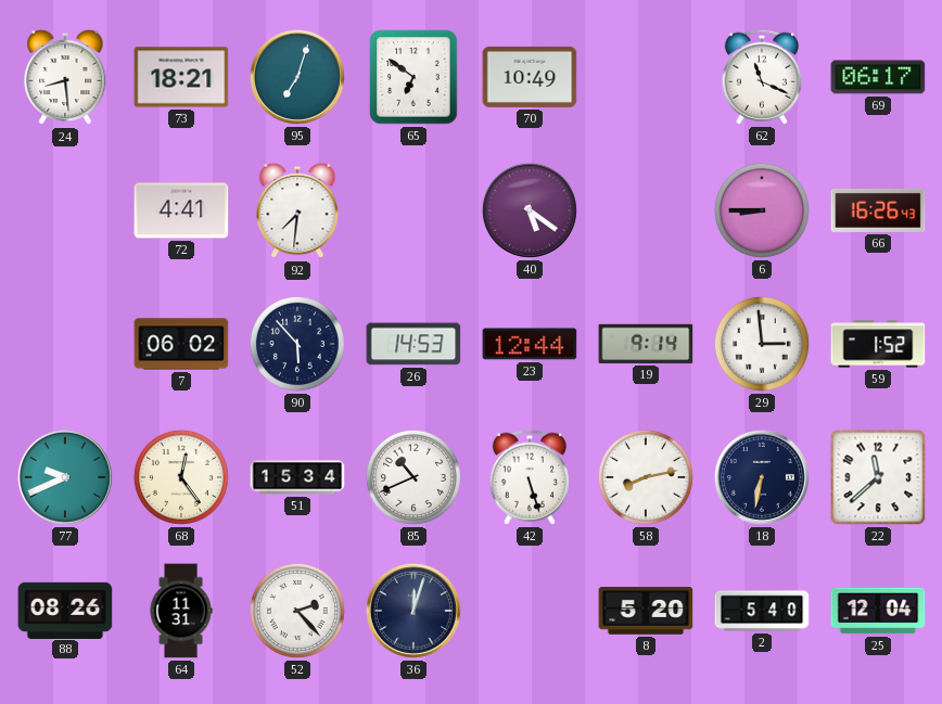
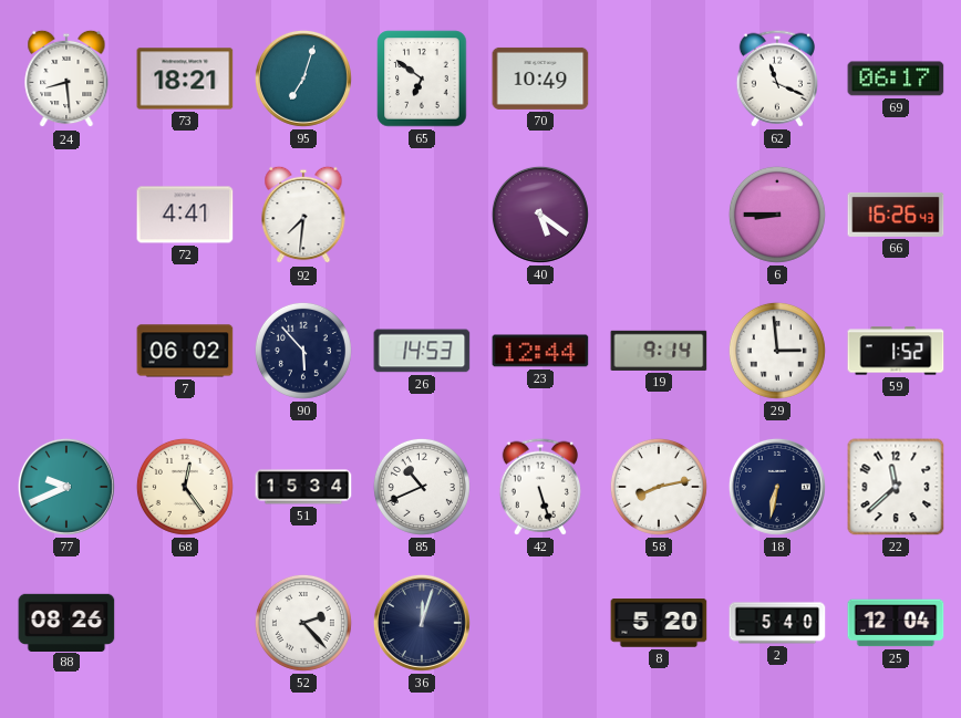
64: 11:31 -> none
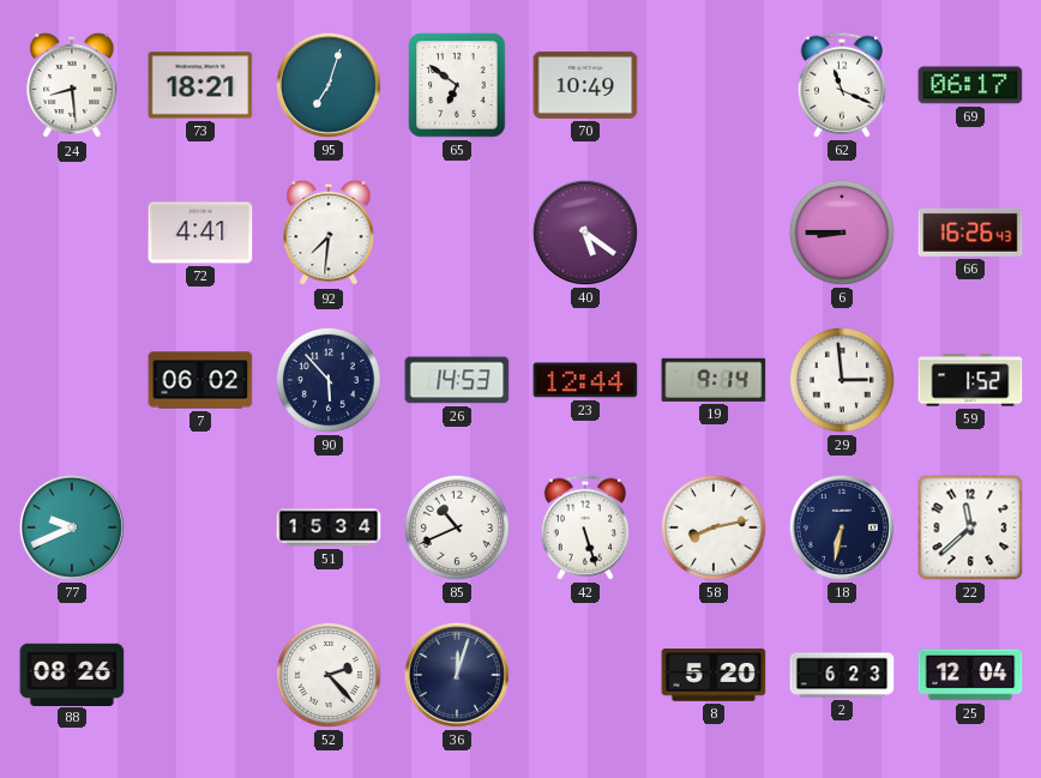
68: 12:24 -> none
2: 5:40 -> 6:23
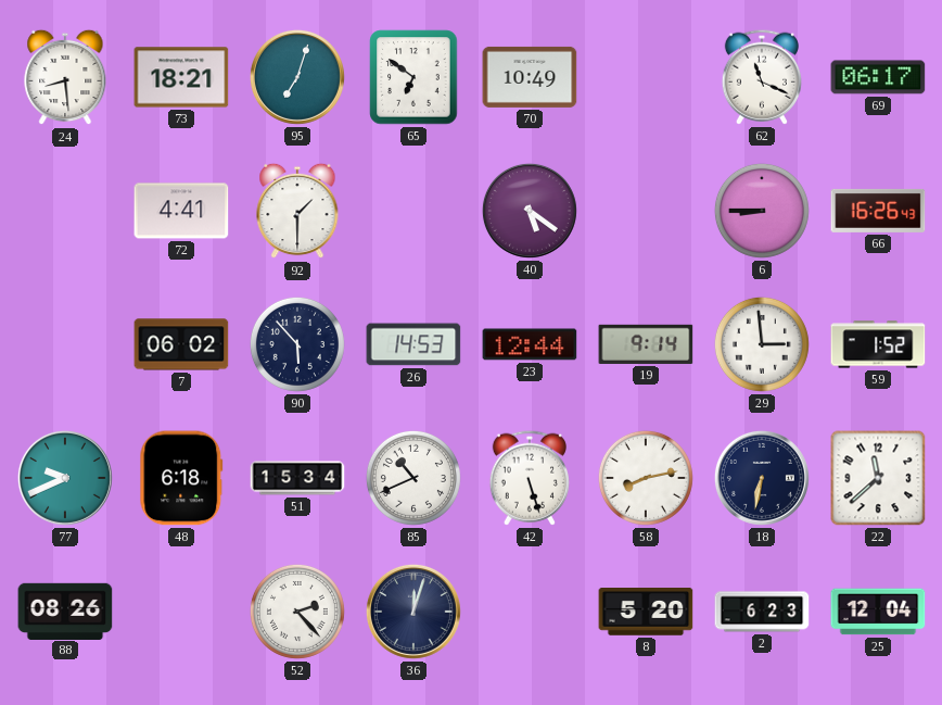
92: 7:31 -> 1:30
48: none -> 6:18
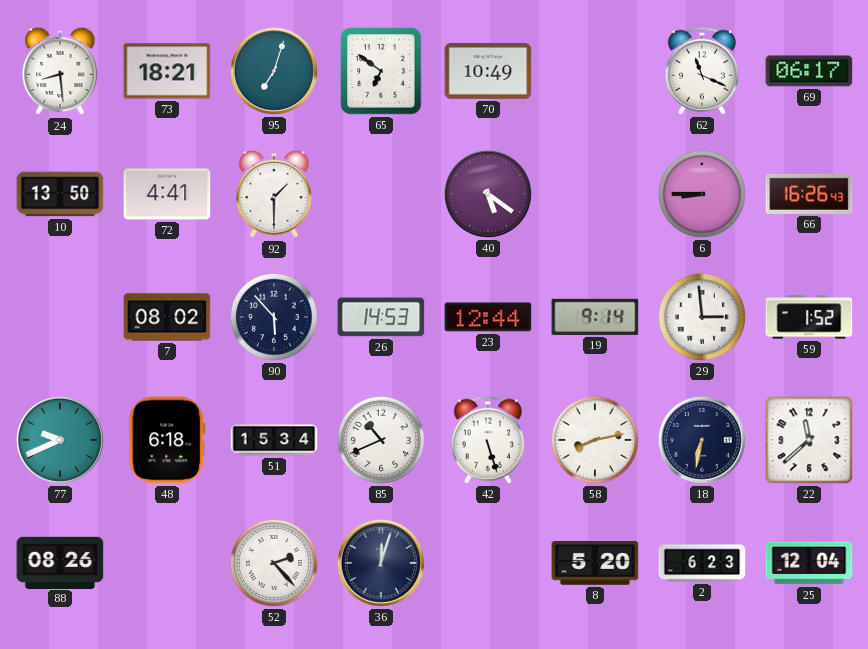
10: none -> 13:50
7: 06:02 -> 08:02
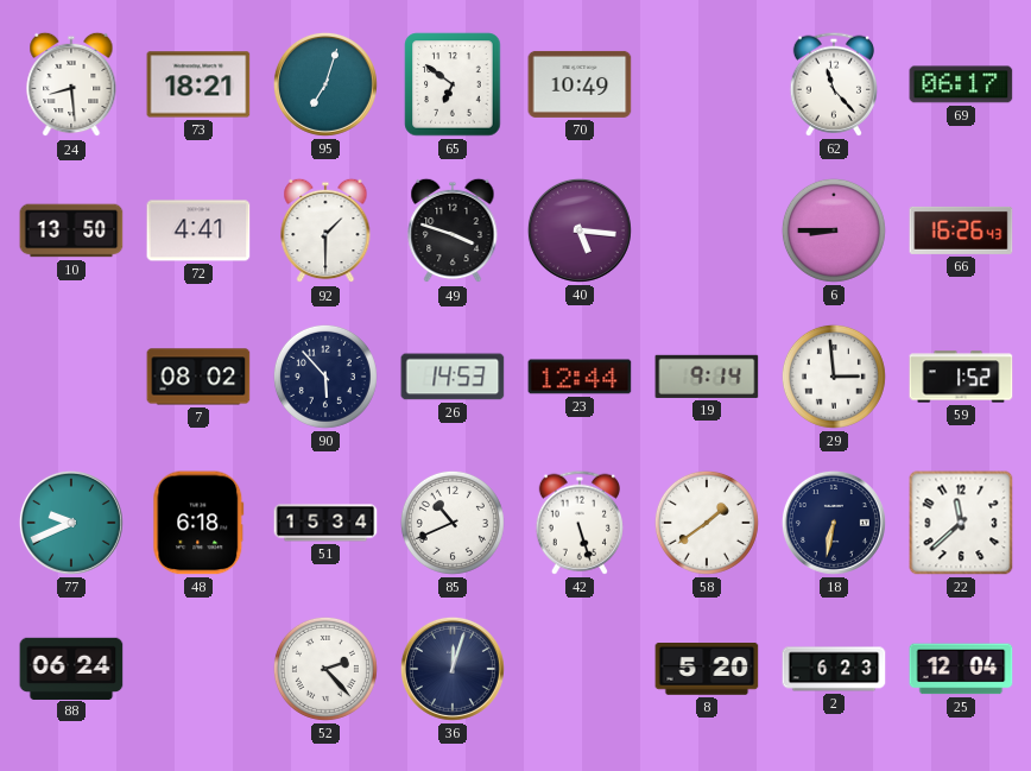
62: 11:19 -> 11:23
49: none -> 3:48
40: 5:21 -> 5:16
58: 8:13 -> 1:39
88: 08:26 -> 06:24
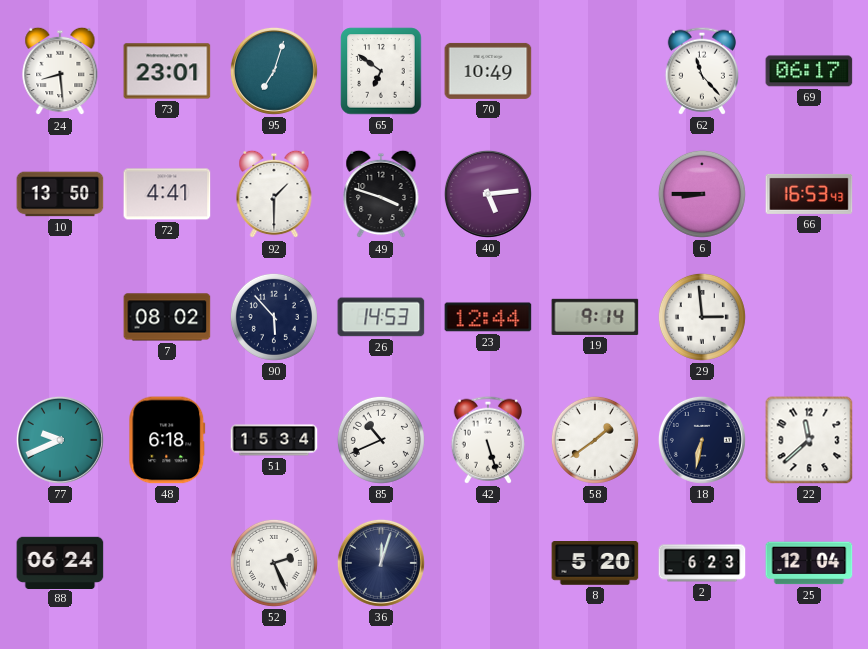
73: 18:21 -> 23:01
40: 5:16 -> 5:14
66: 16:26 -> 16:53
59: 1:52 -> none
52: 2:23 -> 2:26
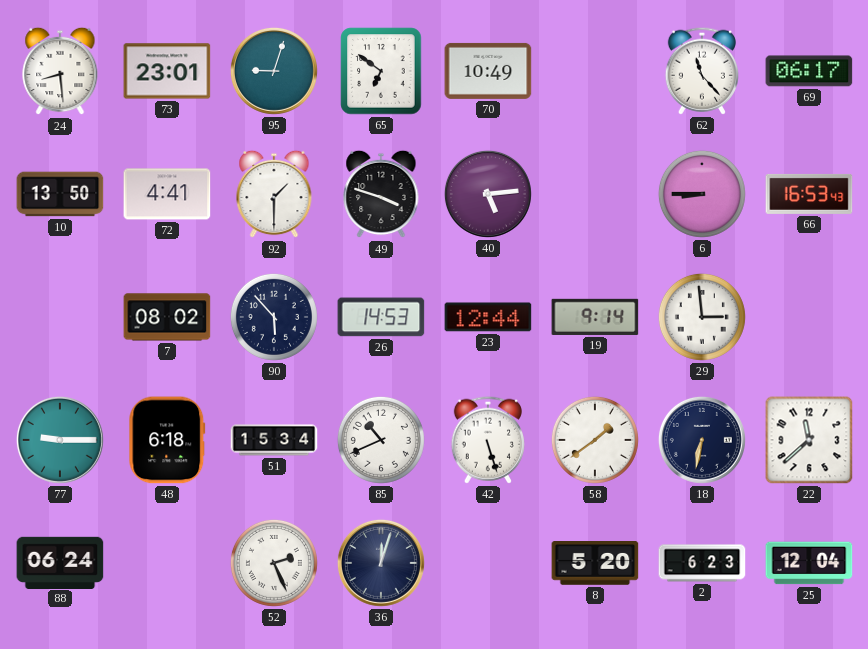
95: 7:03 -> 9:03
77: 9:41 -> 9:15
